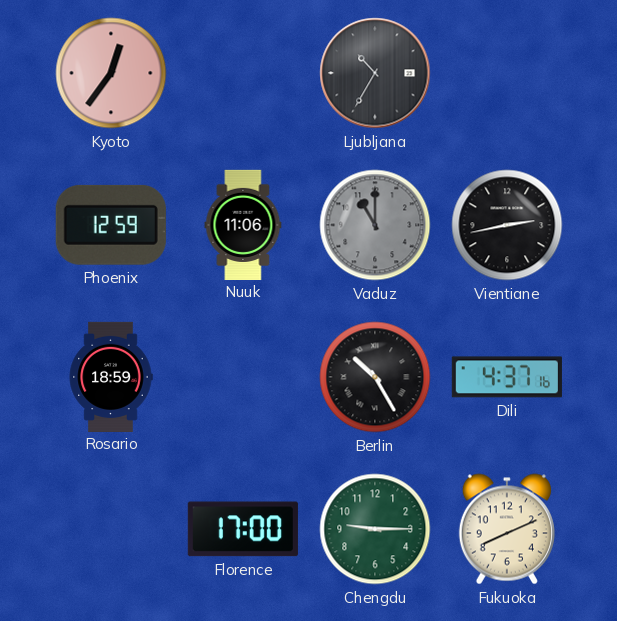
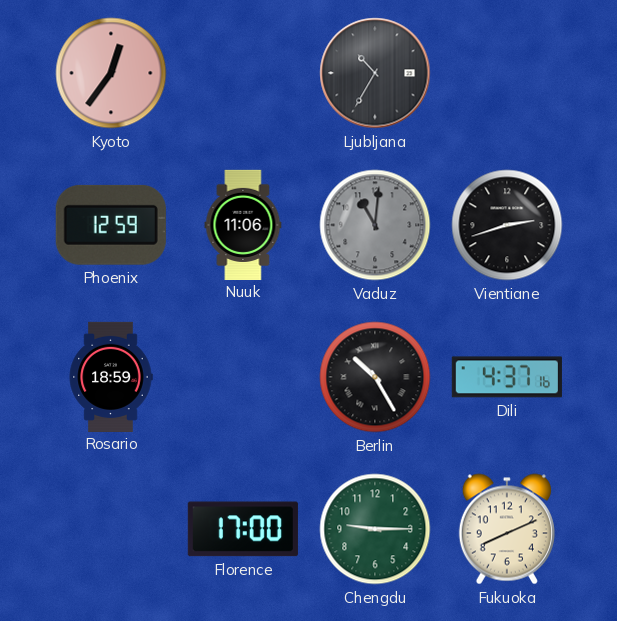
Vaduz: 11:00 -> 11:01
Vientiane: 2:43 -> 2:42
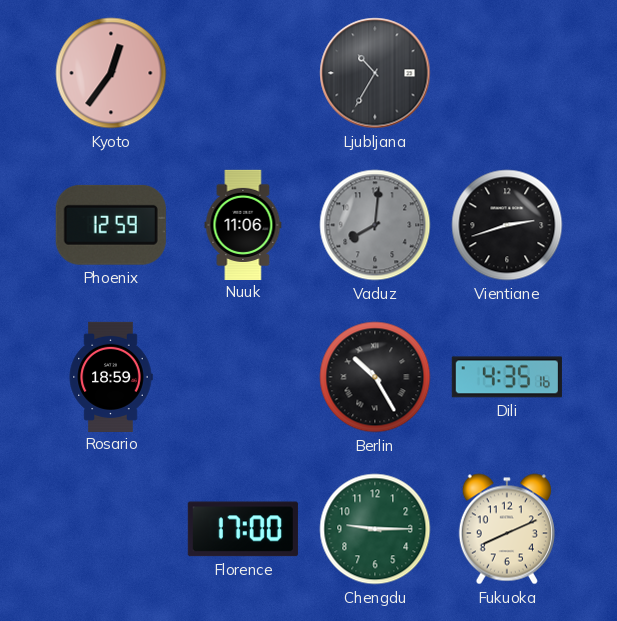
Vaduz: 11:01 -> 8:01
Dili: 4:37 -> 4:35
